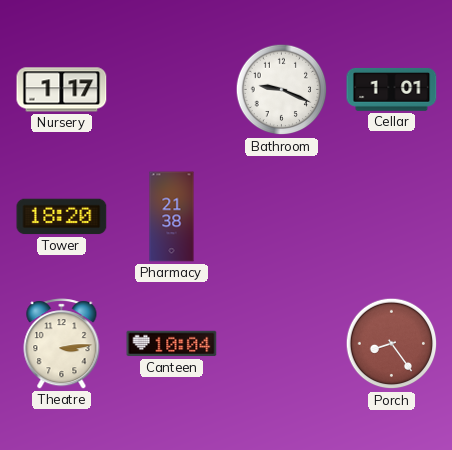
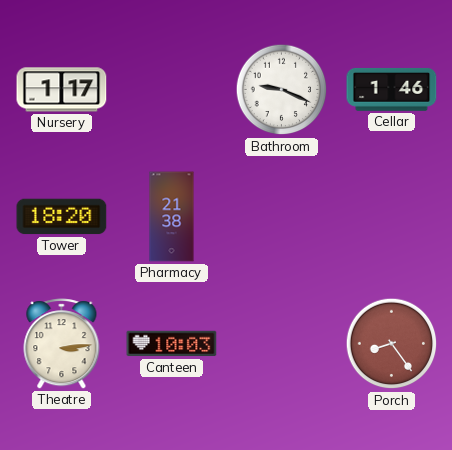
Cellar: 1:01 -> 1:46
Canteen: 10:04 -> 10:03
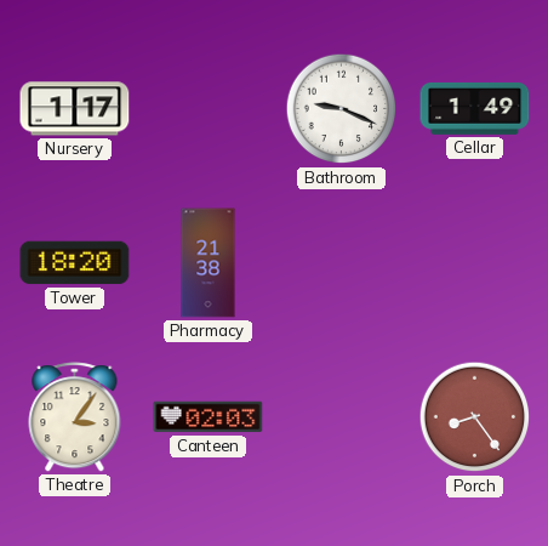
Cellar: 1:46 -> 1:49
Theatre: 3:14 -> 3:06
Canteen: 10:03 -> 02:03
